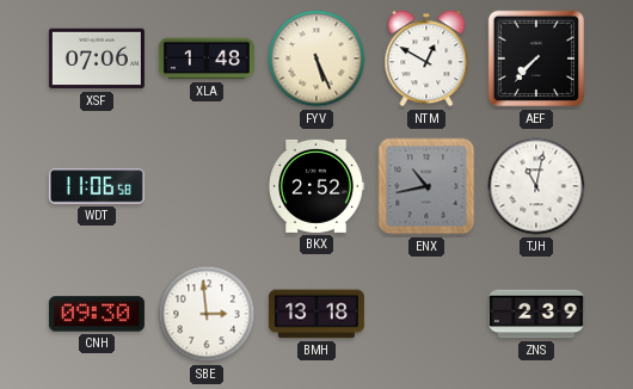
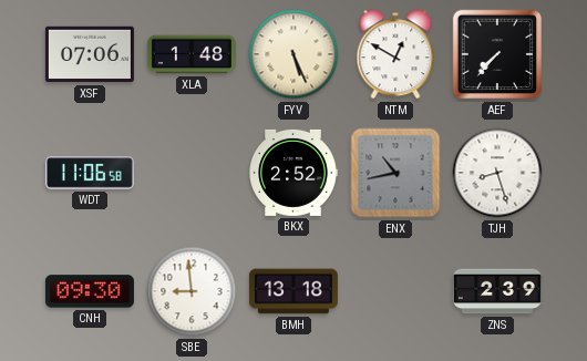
TJH: 11:02 -> 8:27
SBE: 2:59 -> 8:59
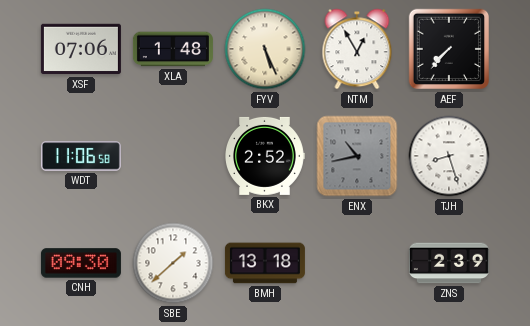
NTM: 12:50 -> 12:55
SBE: 8:59 -> 1:38
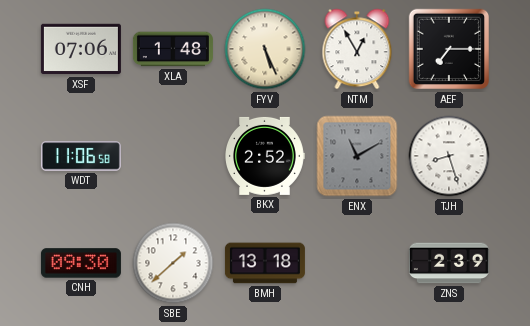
AEF: 7:37 -> 7:15
ENX: 10:43 -> 11:10
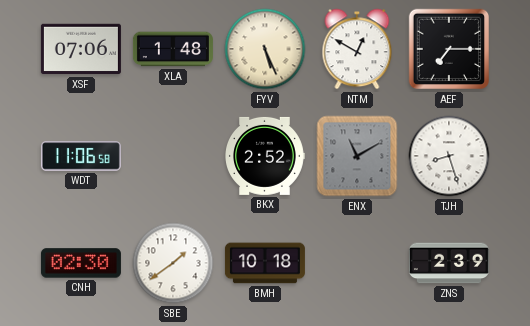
NTM: 12:55 -> 12:50
CNH: 09:30 -> 02:30
SBE: 1:38 -> 1:39
BMH: 13:18 -> 10:18
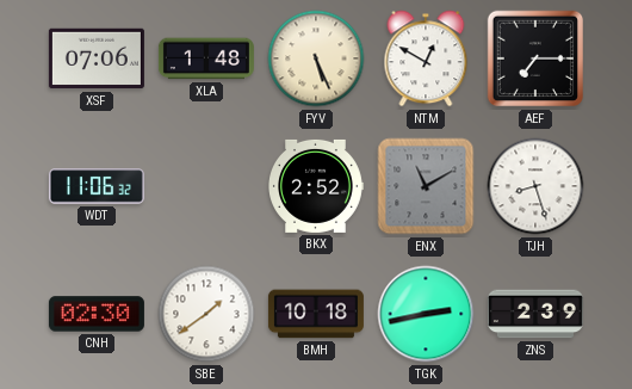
WDT: 11:06:58 -> 11:06:32
TGK: none -> 2:43
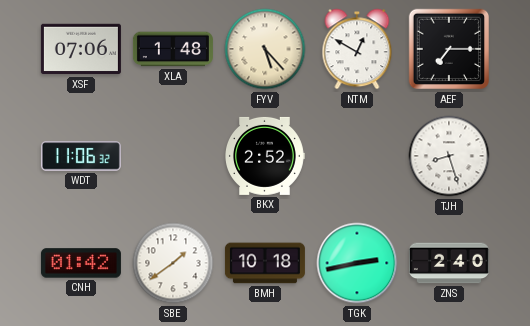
FYV: 5:26 -> 5:23
ENX: 11:10 -> none
CNH: 02:30 -> 01:42
ZNS: 2:39 -> 2:40
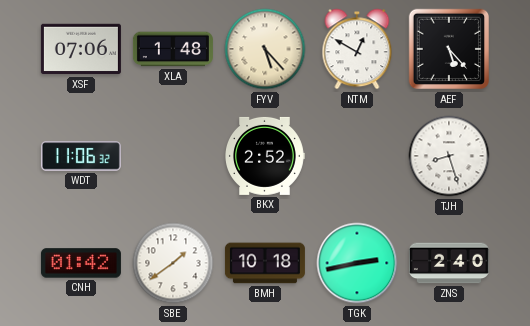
AEF: 7:15 -> 5:23
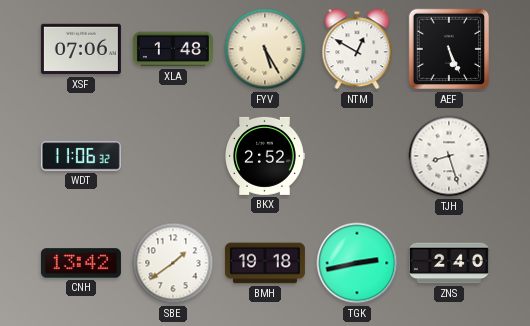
FYV: 5:23 -> 5:25
AEF: 5:23 -> 5:26
CNH: 01:42 -> 13:42
BMH: 10:18 -> 19:18
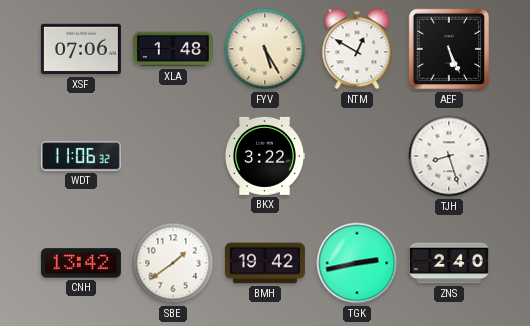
BKX: 2:52 -> 3:22
BMH: 19:18 -> 19:42
